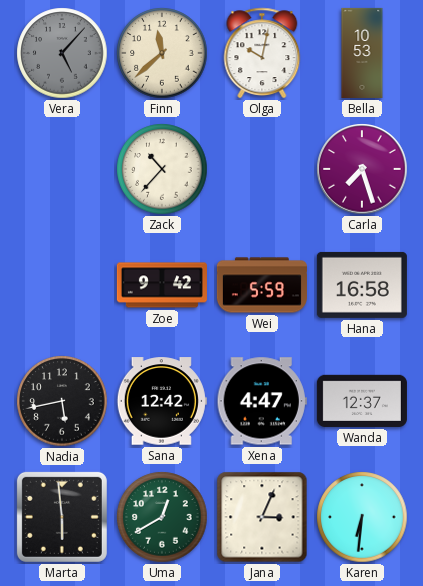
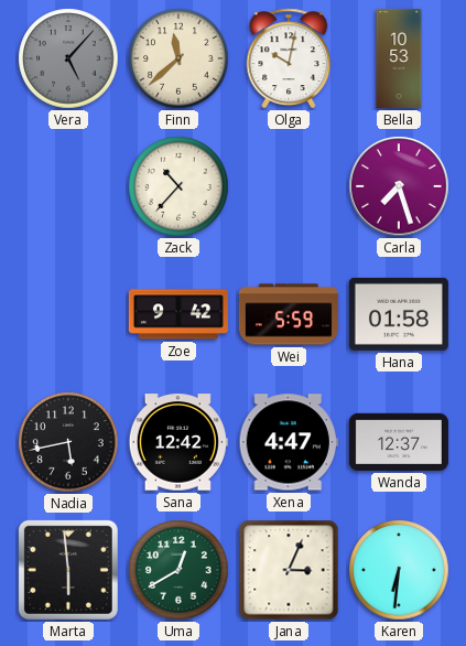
Hana: 16:58 -> 01:58
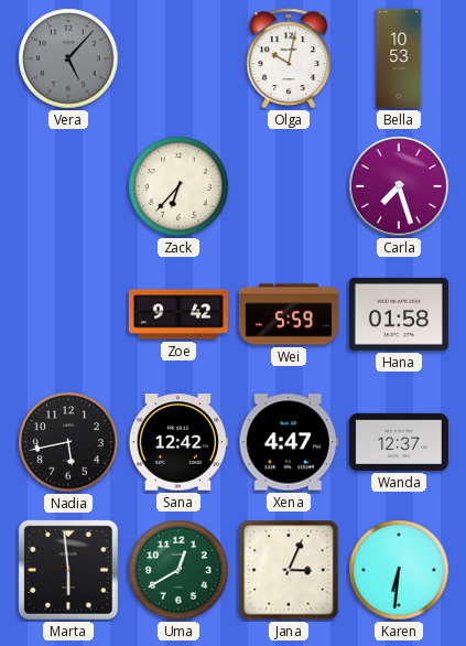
Finn: 11:38 -> none
Zack: 10:37 -> 6:37
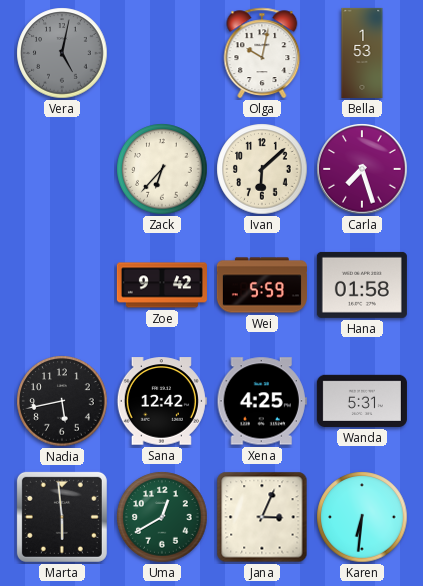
Vera: 5:07 -> 5:02
Bella: 10:53 -> 1:53
Ivan: none -> 6:08
Xena: 4:47 -> 4:25
Wanda: 12:37 -> 5:31
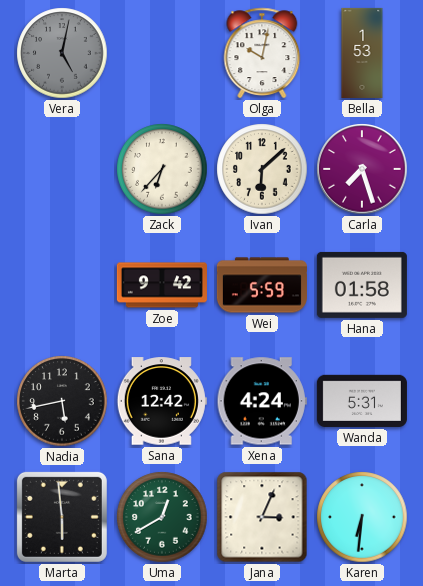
Xena: 4:25 -> 4:24
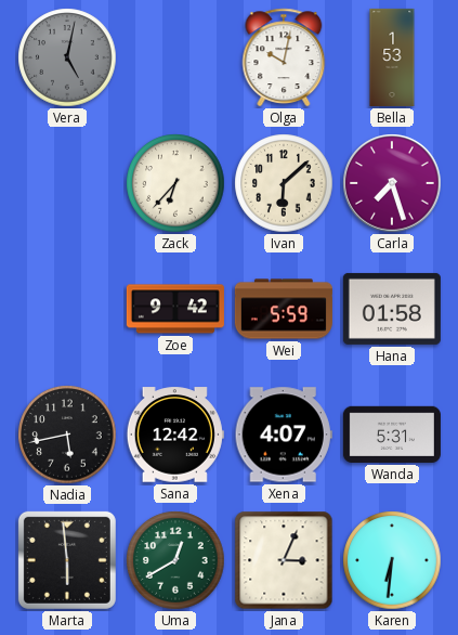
Xena: 4:24 -> 4:07
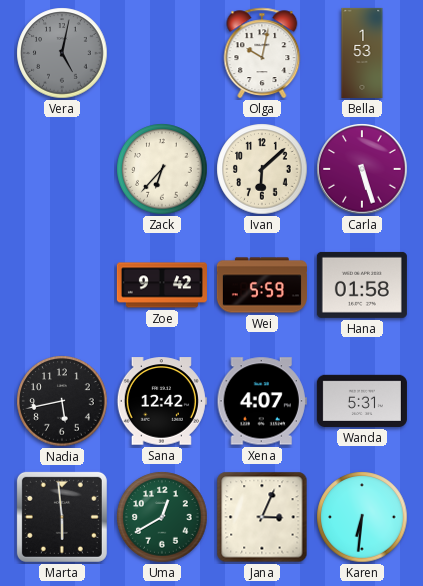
Carla: 7:27 -> 5:27
